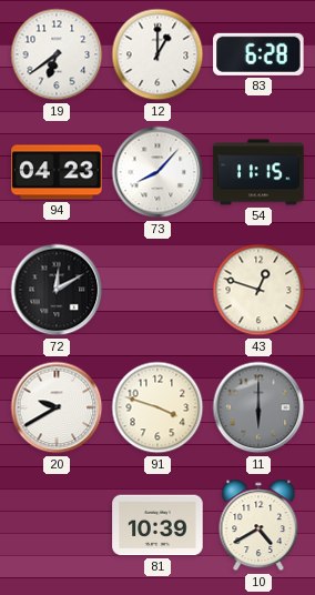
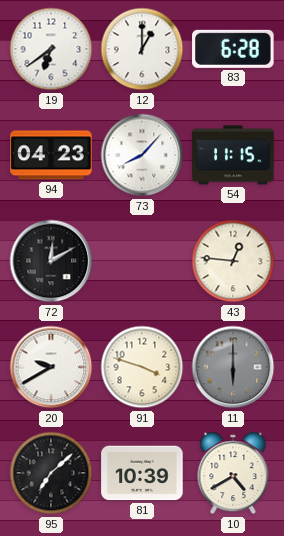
43: 12:48 -> 12:46
95: none -> 7:08
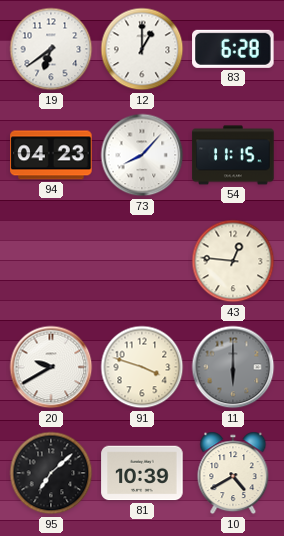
72: 12:10 -> none
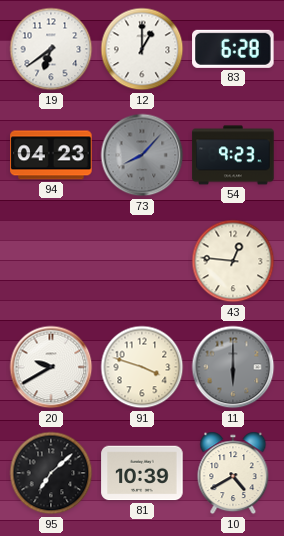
73 dial: white -> grey
54: 11:15 -> 9:23
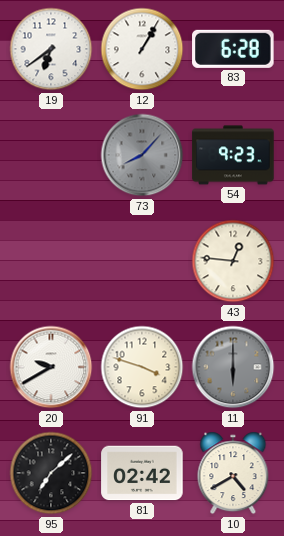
12: 1:00 -> 1:05
94: 04:23 -> none
81: 10:39 -> 02:42
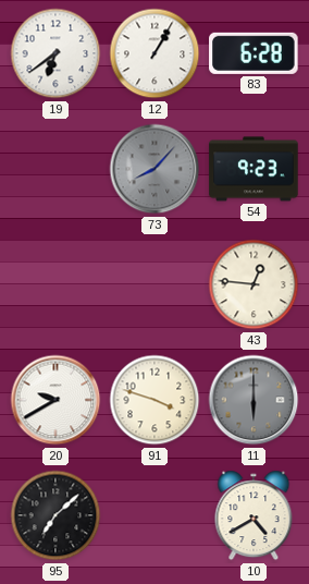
81: 02:42 -> none
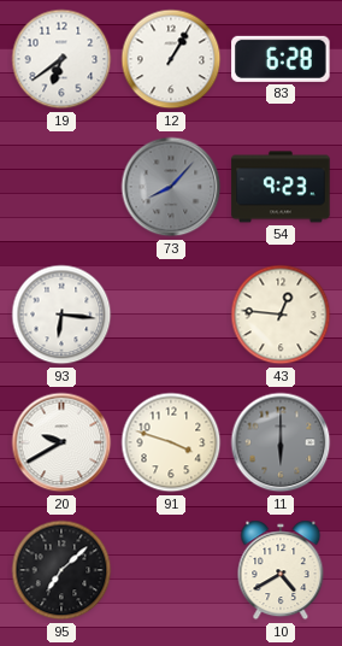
93: none -> 6:16
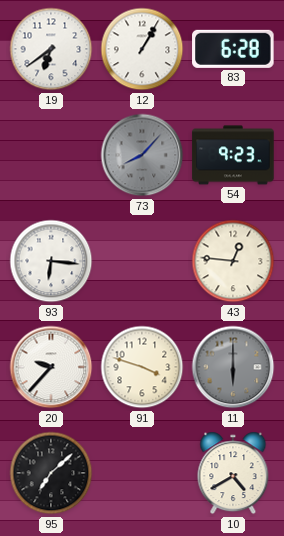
20: 9:40 -> 9:37
